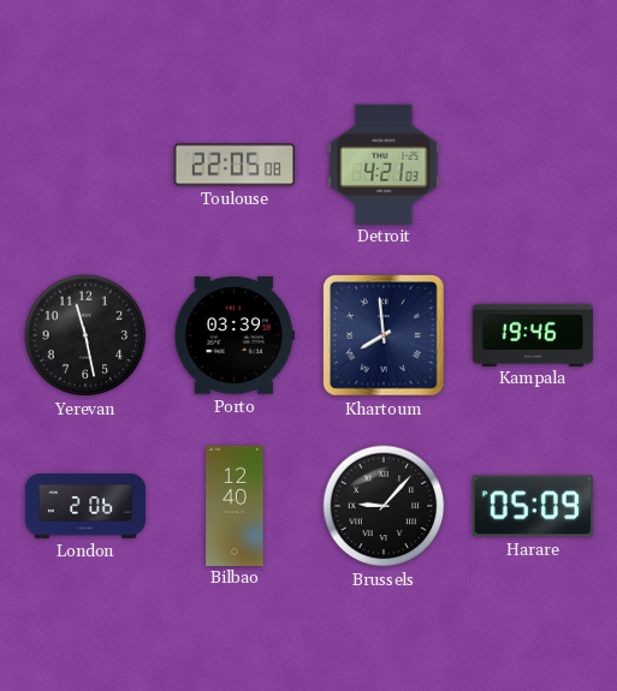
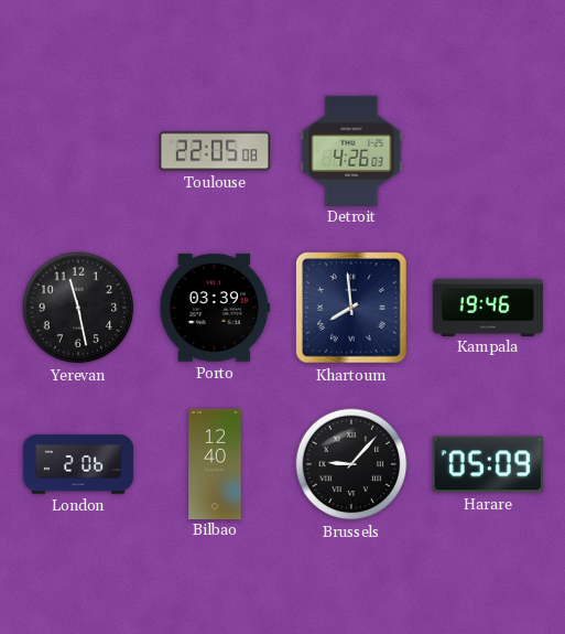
Detroit: 4:21 -> 4:26
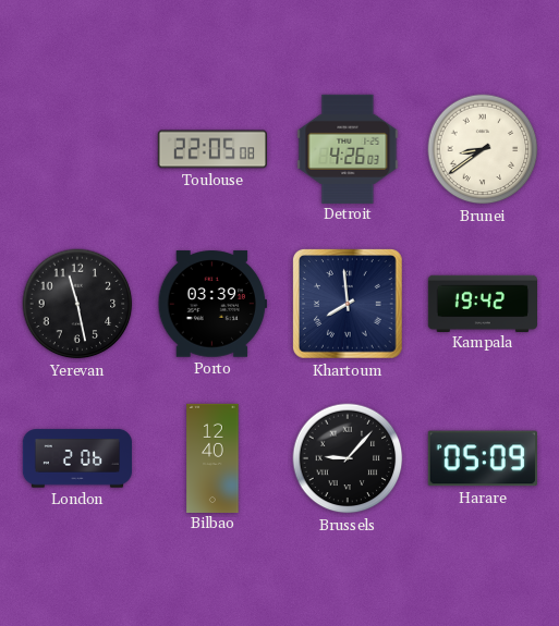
Brunei: none -> 8:39
Kampala: 19:46 -> 19:42
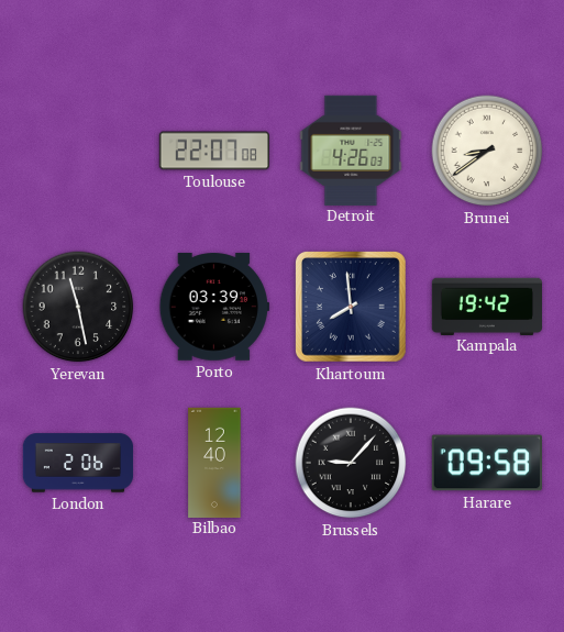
Toulouse: 22:05 -> 22:07
Harare: 05:09 -> 09:58
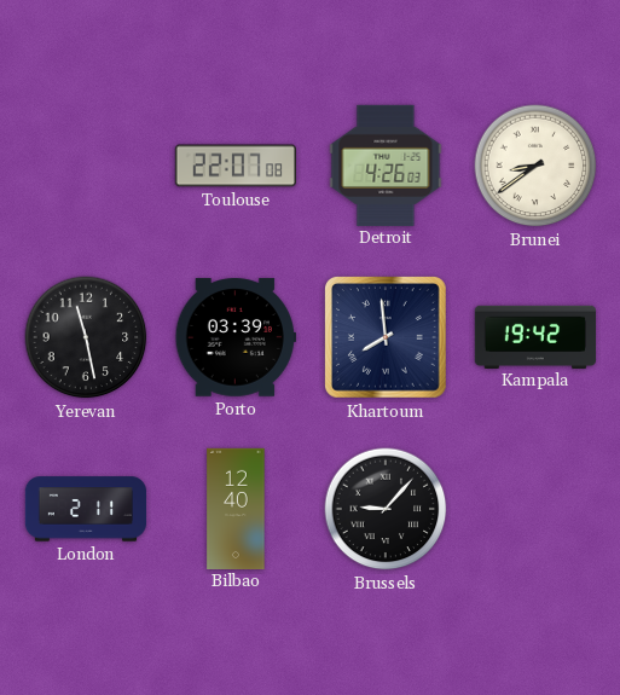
London: 2:06 -> 2:11
Harare: 09:58 -> none
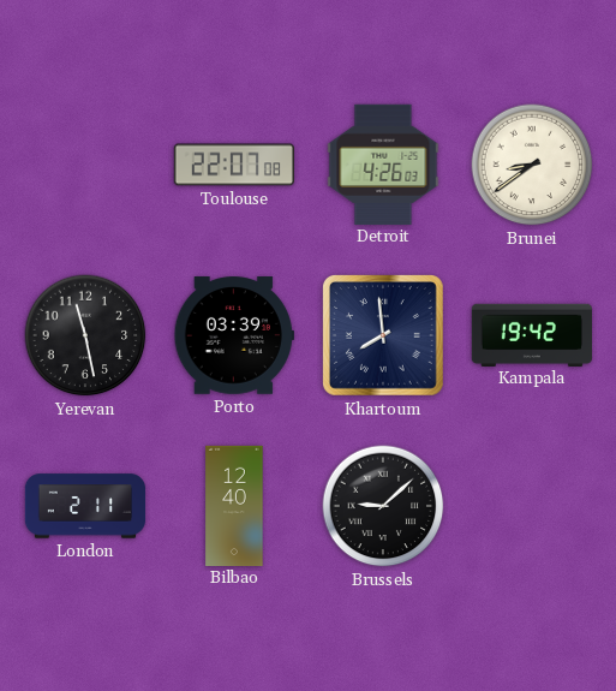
Brussels: 9:07 -> 9:08
